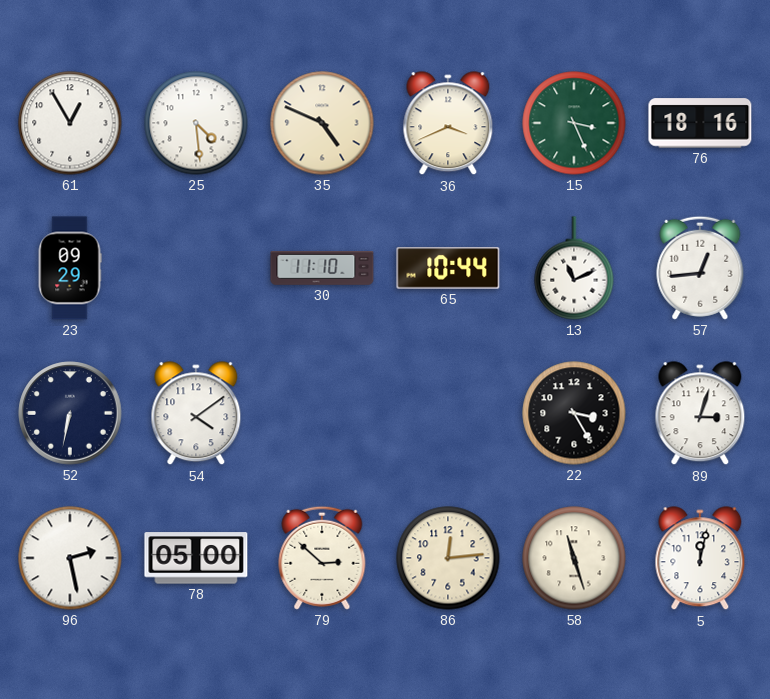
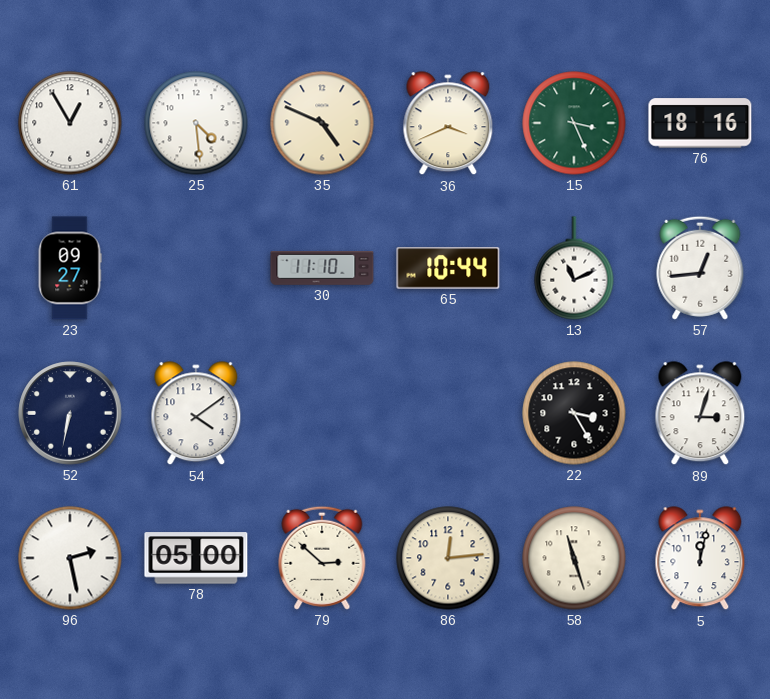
23: 09:29 -> 09:27
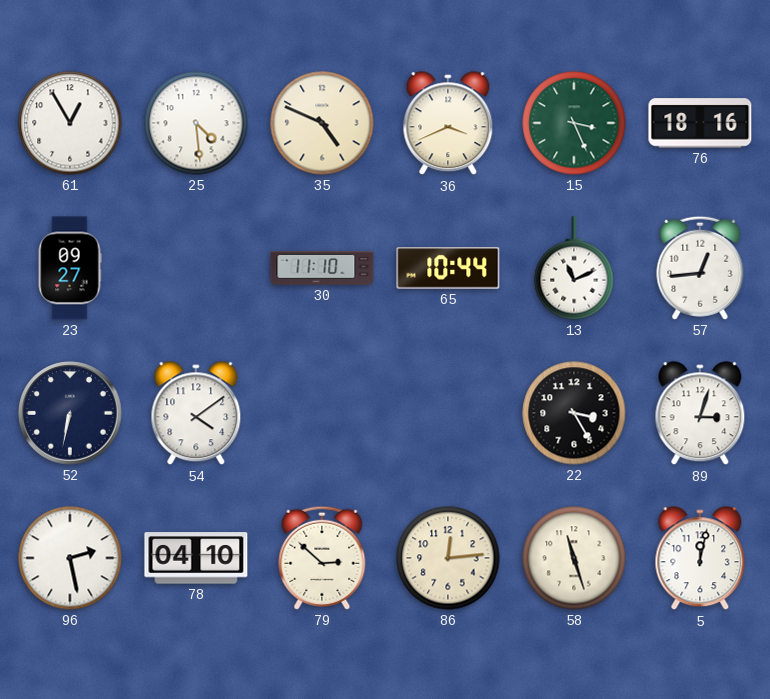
78: 05:00 -> 04:10
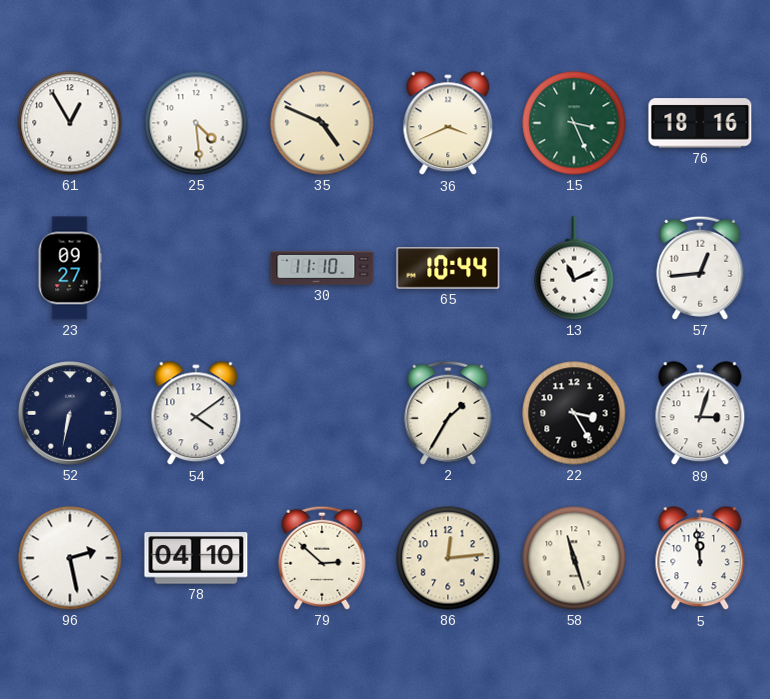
2: none -> 1:35
5: 12:02 -> 11:59
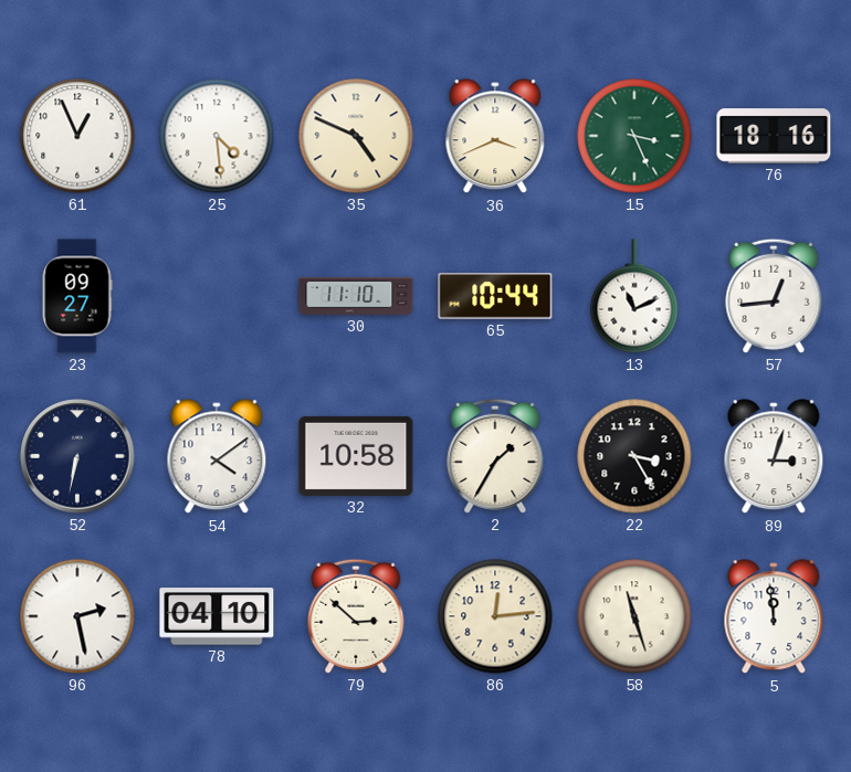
61: 12:55 -> 12:56
32: none -> 10:58
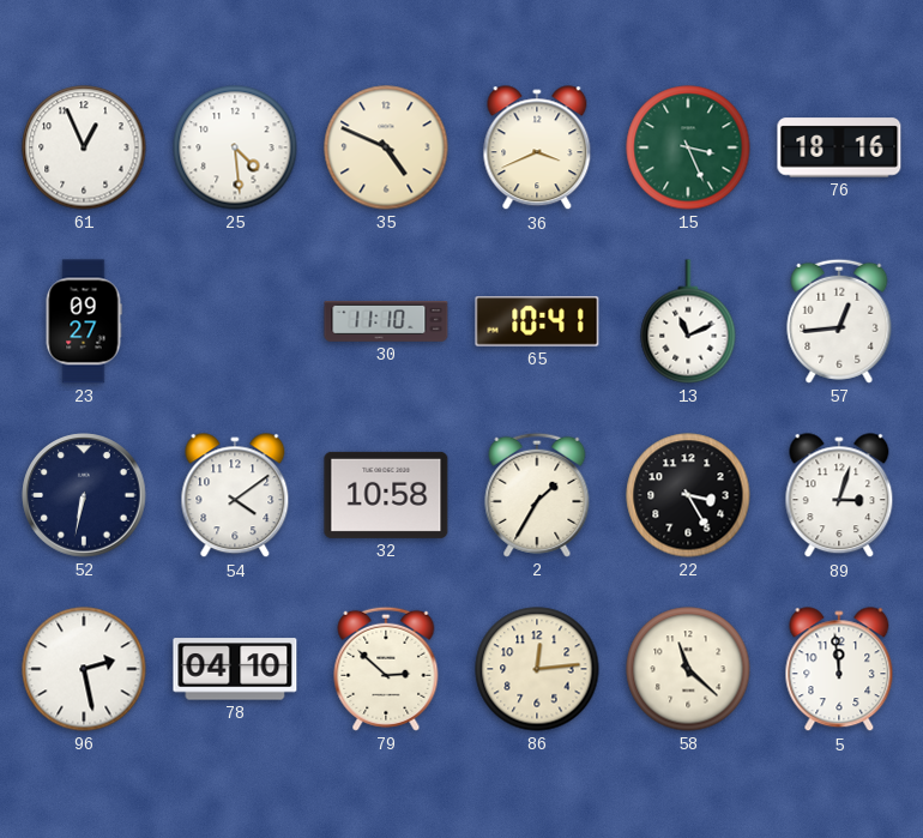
65: 10:44 -> 10:41
58: 11:27 -> 11:22
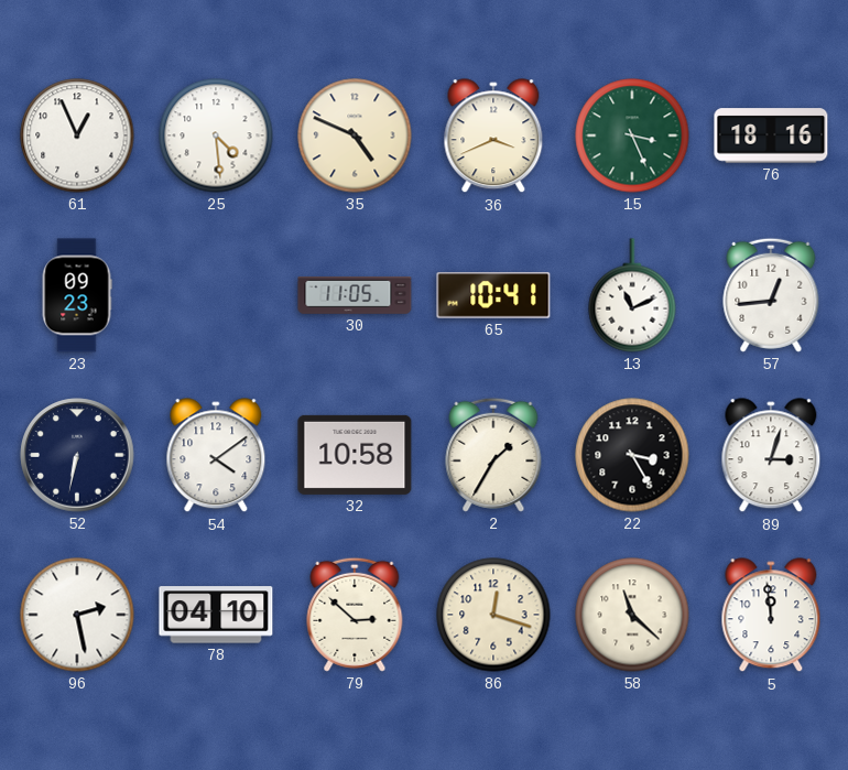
23: 09:27 -> 09:23
30: 11:10 -> 11:05
86: 12:14 -> 12:18
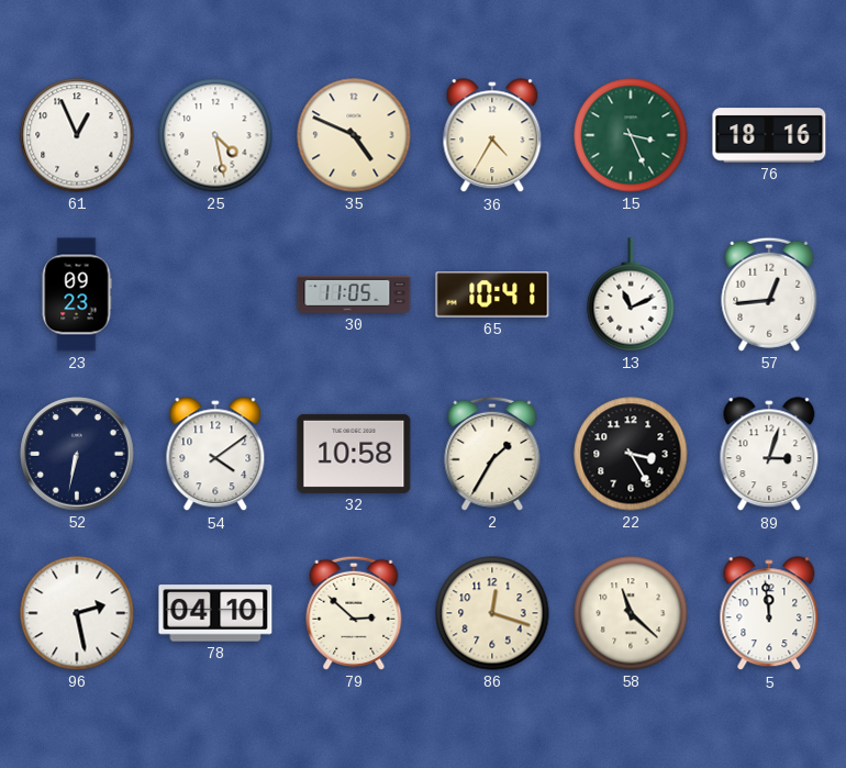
25: 4:29 -> 4:28
36: 3:41 -> 4:35
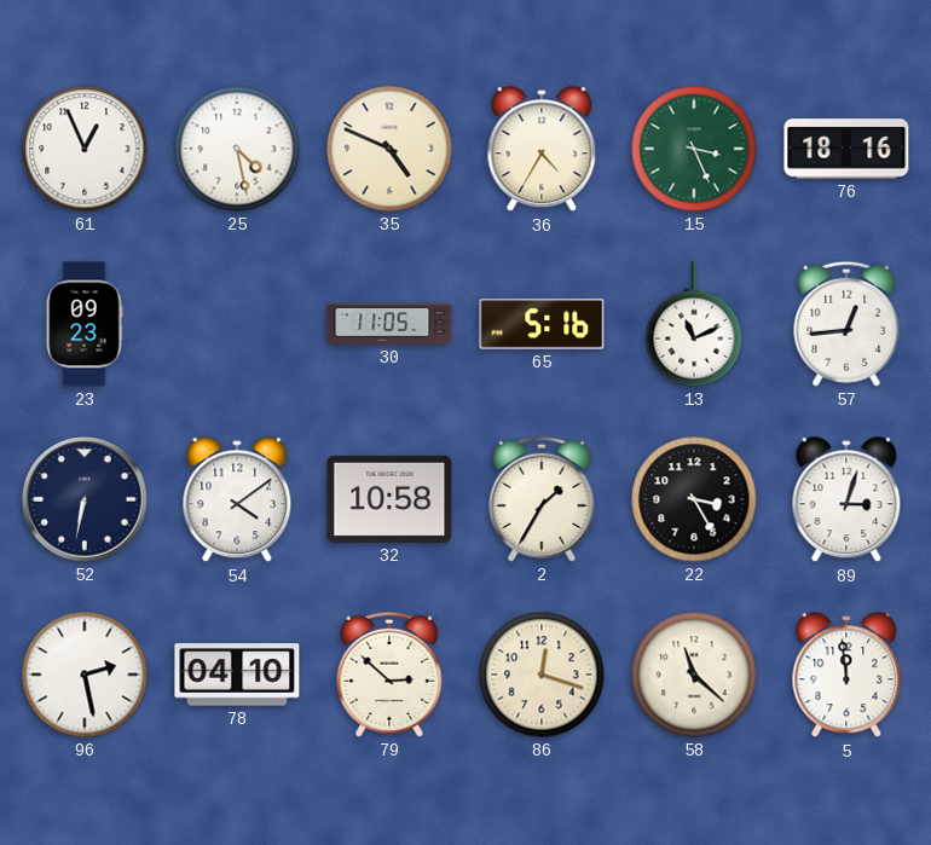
65: 10:41 -> 5:16
